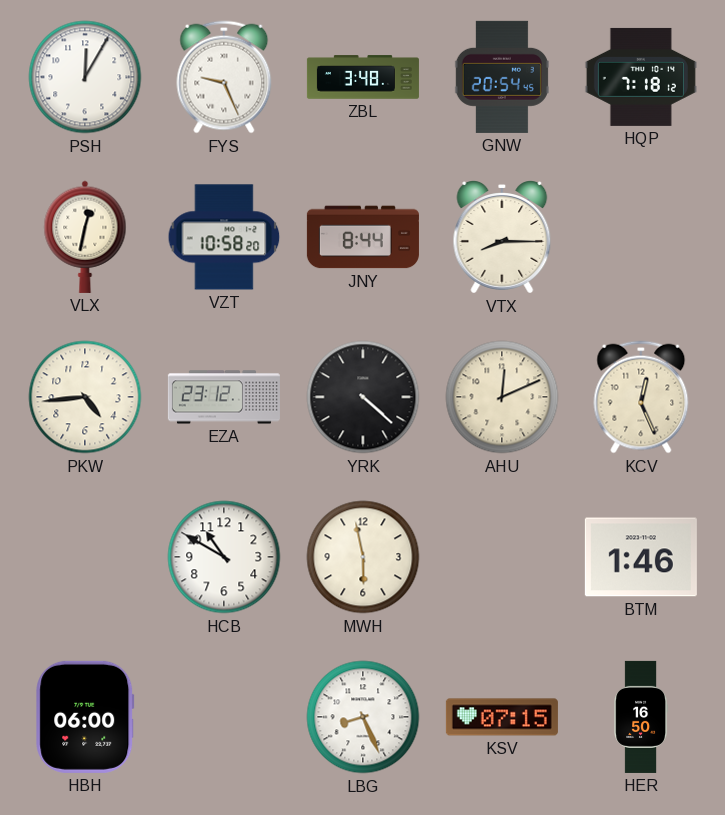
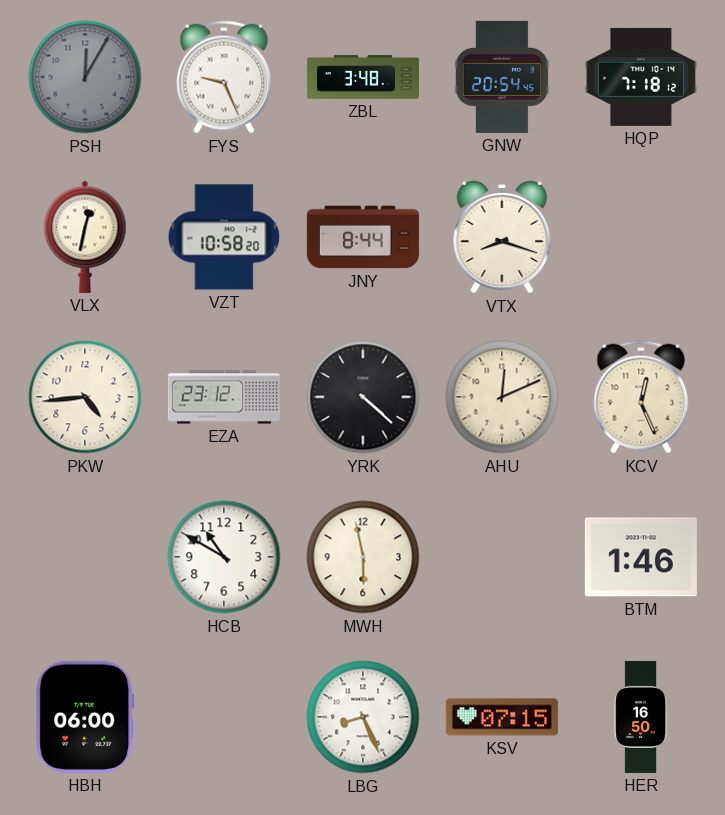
PSH dial: white -> grey
VTX: 8:15 -> 8:18
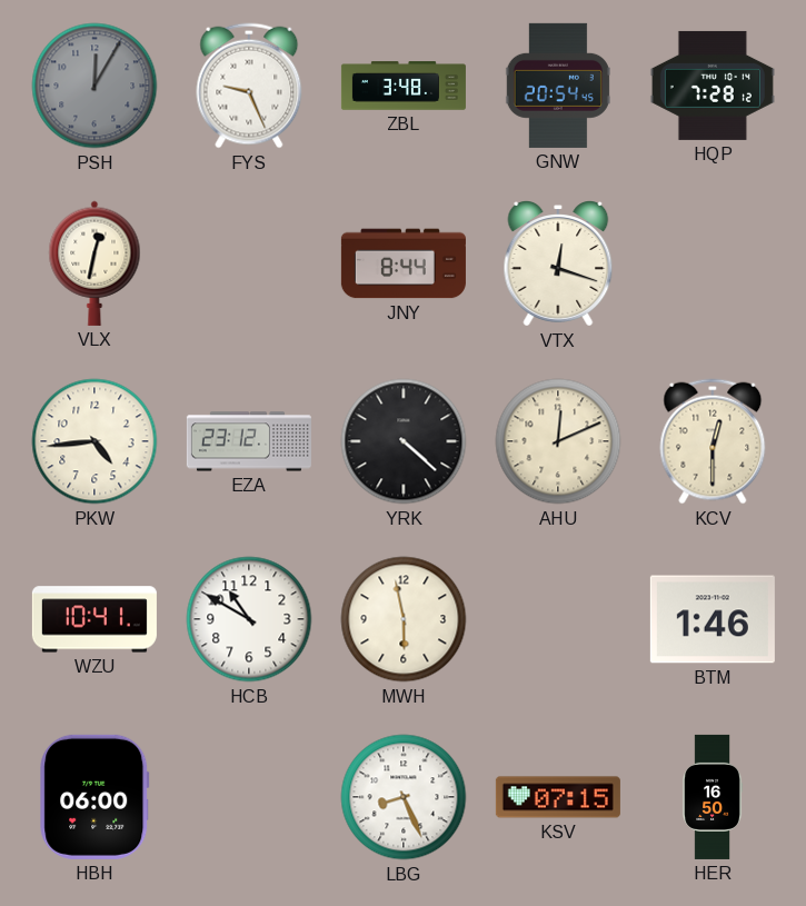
HQP: 7:18 -> 7:28
VZT: 10:58 -> none
VTX: 8:18 -> 12:18
KCV: 12:26 -> 12:30
WZU: none -> 10:41
